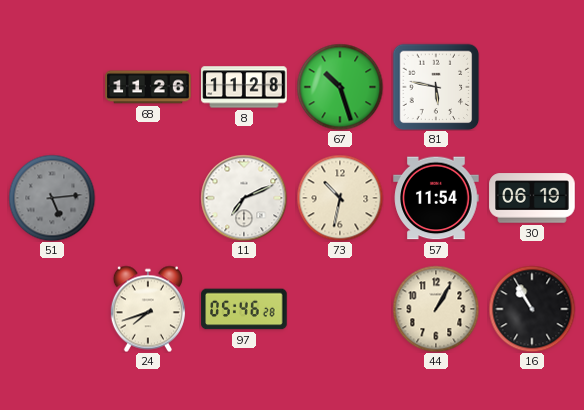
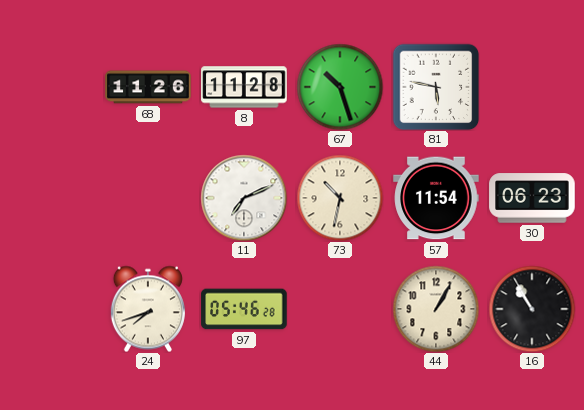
51: 5:14 -> none
30: 06:19 -> 06:23
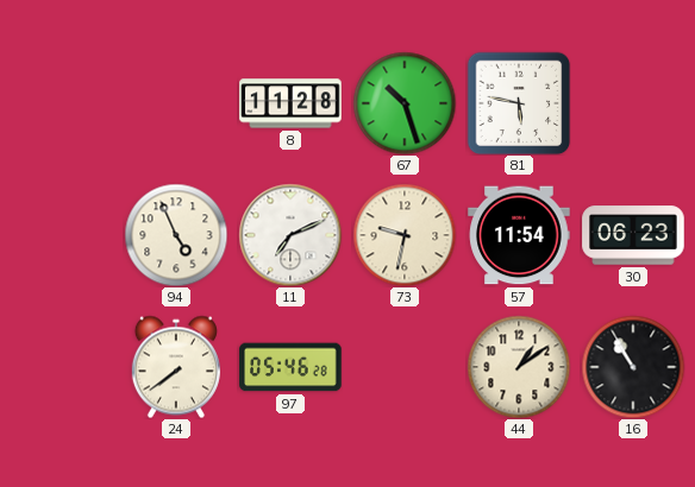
68: 11:26 -> none
94: none -> 4:56
73: 10:32 -> 9:32
24: 7:42 -> 7:39
44: 1:05 -> 1:09
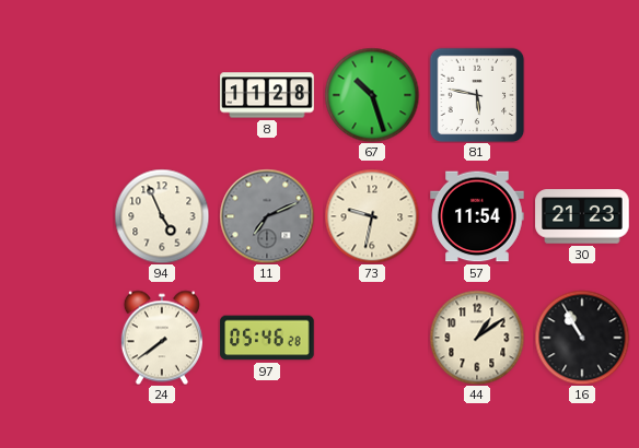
11 dial: white -> grey
30: 06:23 -> 21:23
